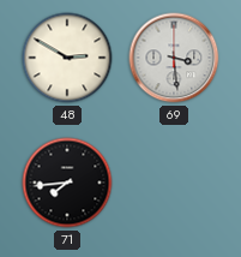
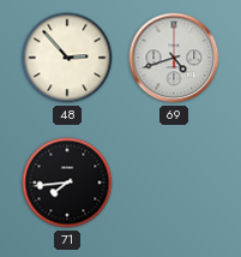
48: 2:50 -> 2:53
69: 3:29 -> 4:42
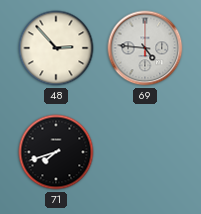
69: 4:42 -> 4:46
71: 7:44 -> 7:42
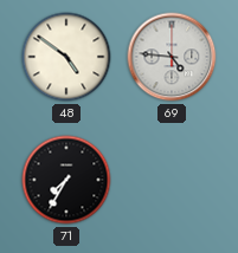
48: 2:53 -> 4:51
71: 7:42 -> 7:35
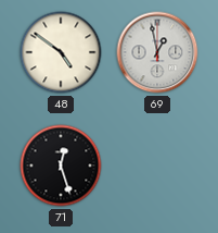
69: 4:46 -> 12:58
71: 7:35 -> 12:27
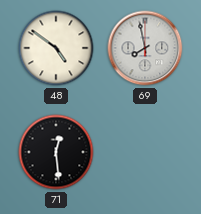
69: 12:58 -> 7:58
71: 12:27 -> 12:29
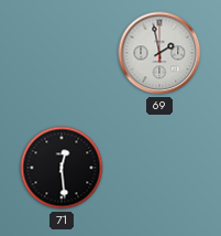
48: 4:51 -> none
69: 7:58 -> 1:58
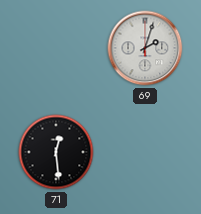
69: 1:58 -> 2:03
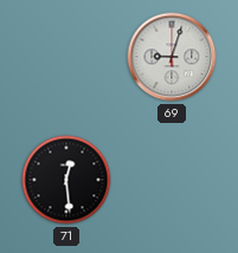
69: 2:03 -> 9:03
